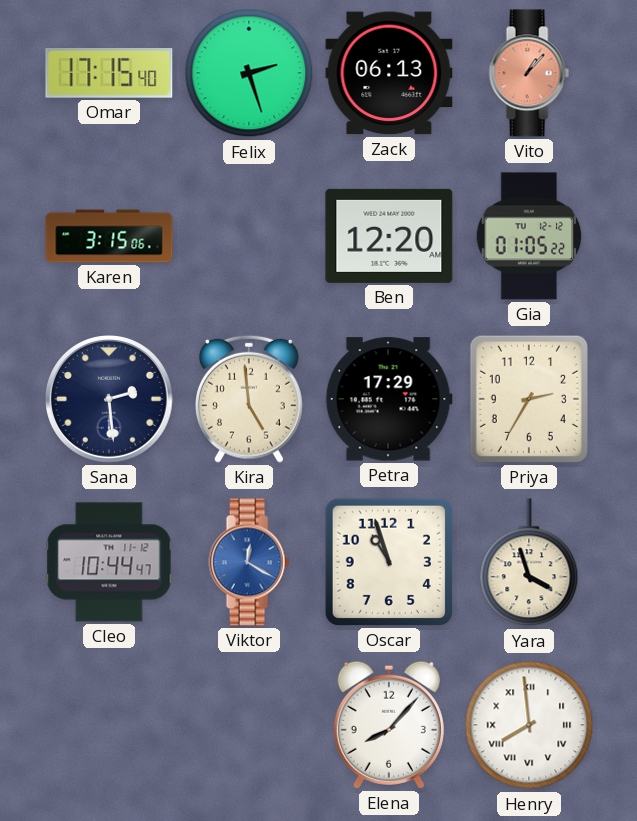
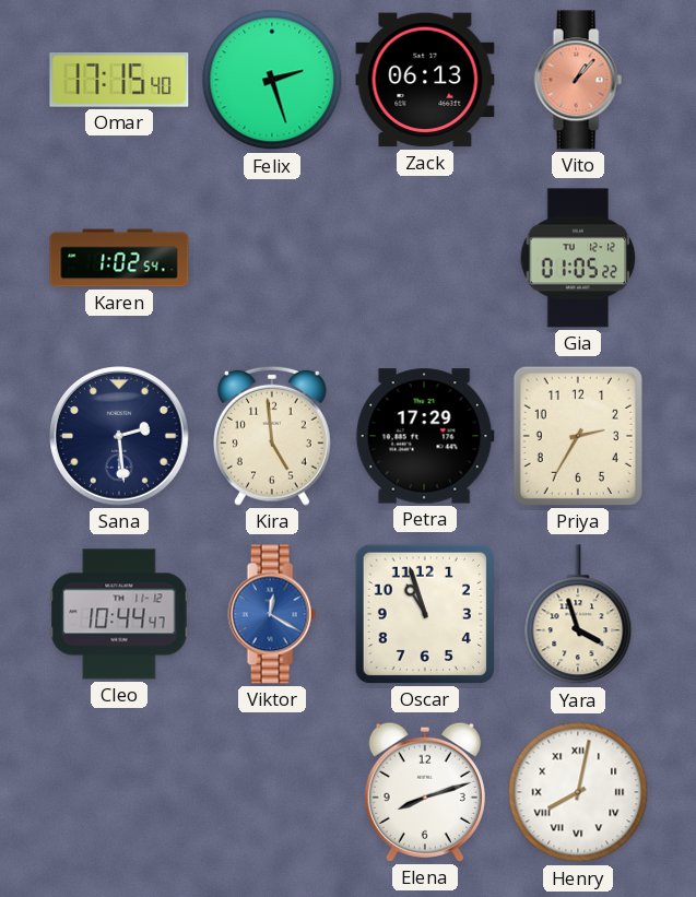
Karen: 3:15 -> 1:02
Ben: 12:20 -> none
Elena: 8:07 -> 8:12
Henry: 7:59 -> 8:02
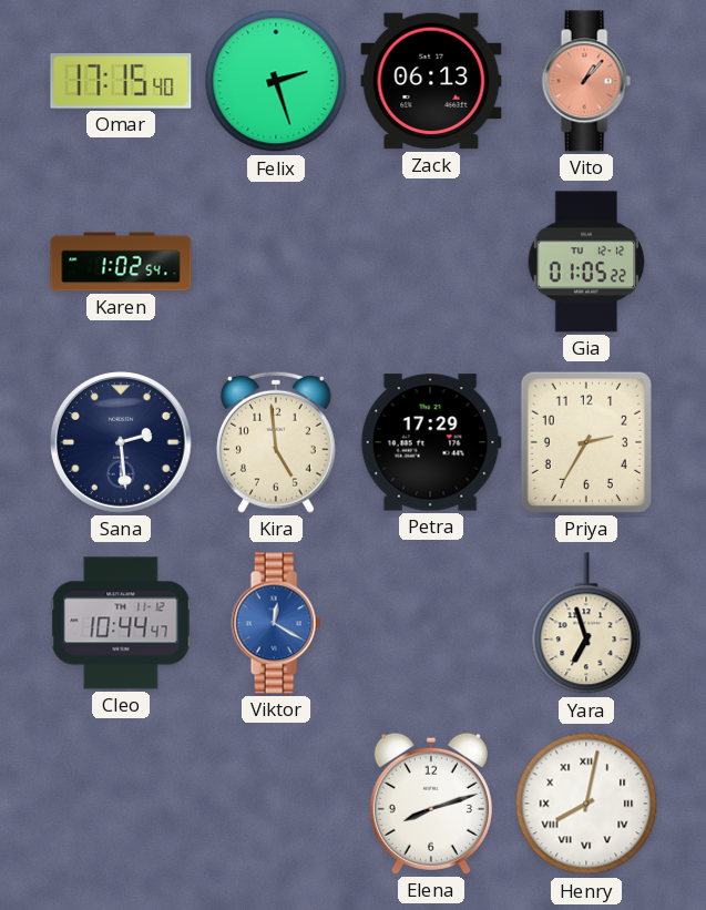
Oscar: 10:57 -> none
Yara: 3:57 -> 6:57
